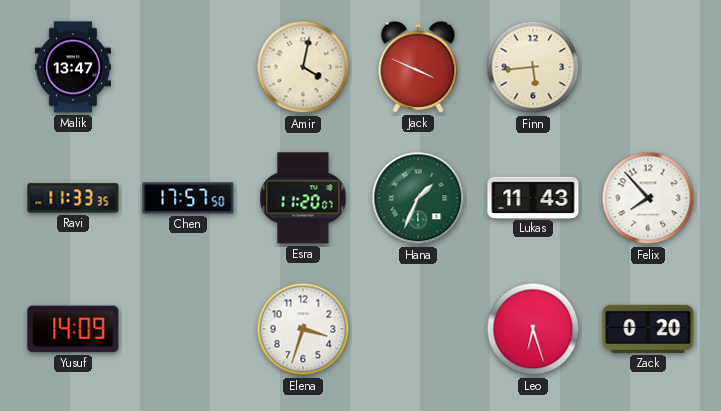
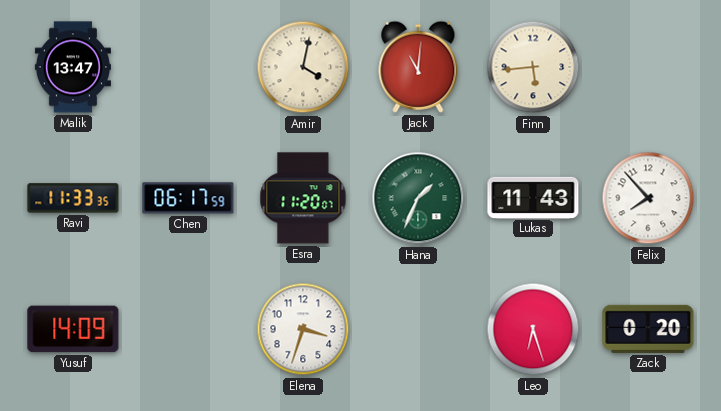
Jack: 3:49 -> 11:01
Chen: 17:57 -> 06:17
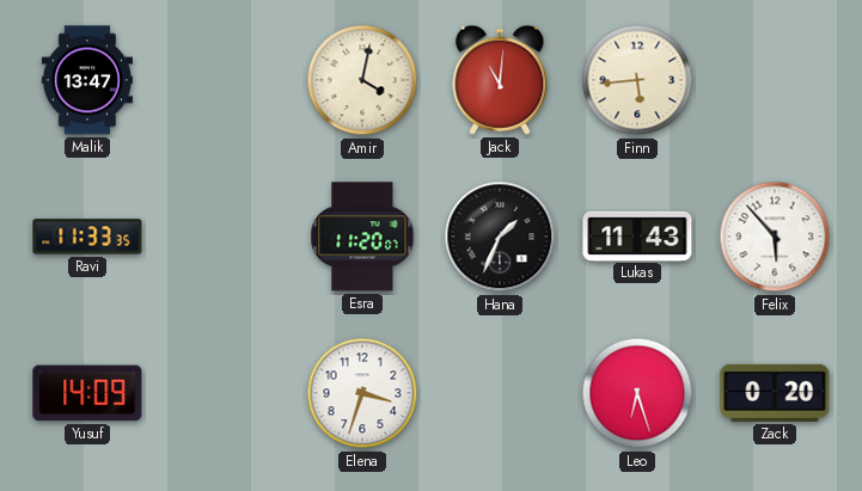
Chen: 06:17 -> none
Hana dial: green -> black
Felix: 7:53 -> 5:53
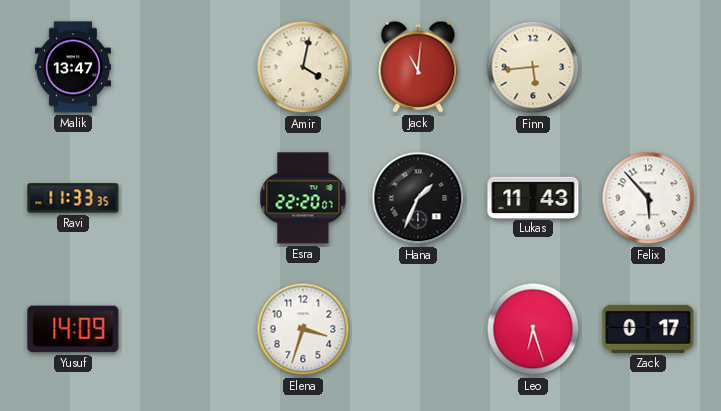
Esra: 11:20 -> 22:20
Zack: 0:20 -> 0:17
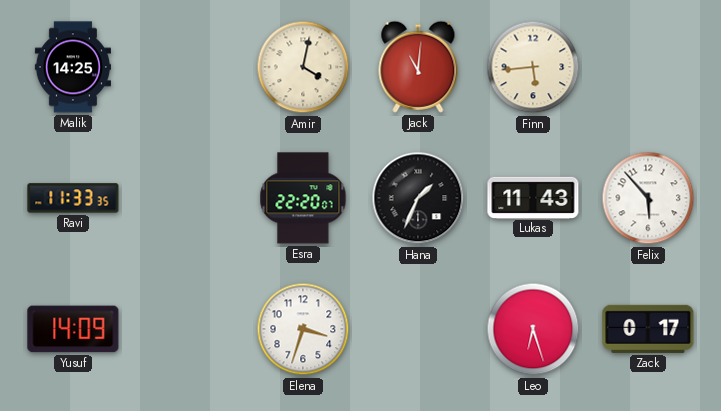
Malik: 13:47 -> 14:25
